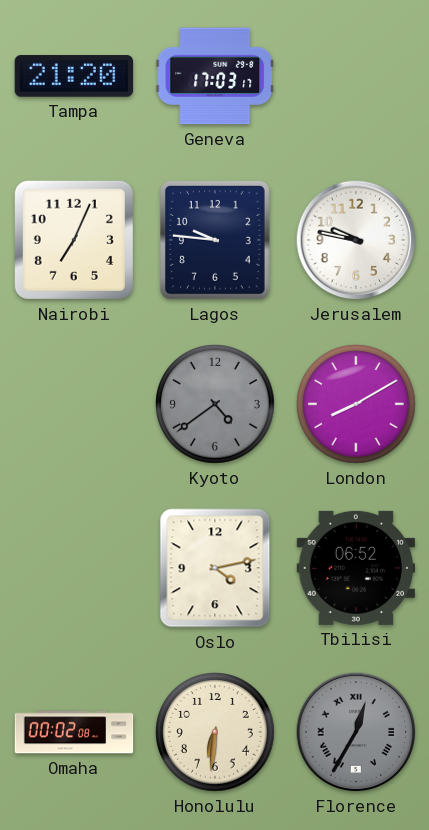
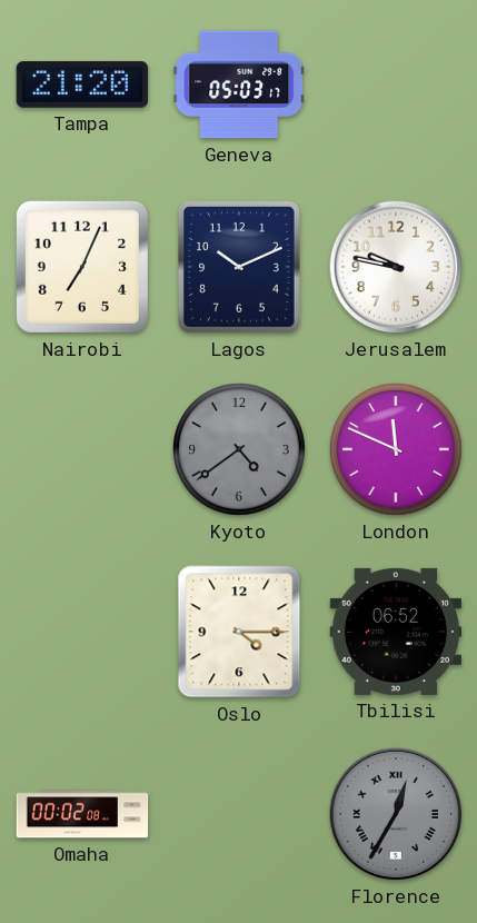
Geneva: 17:03 -> 05:03
Lagos: 9:46 -> 10:11
London: 8:10 -> 11:49
Oslo: 4:13 -> 4:15
Honolulu: 6:31 -> none
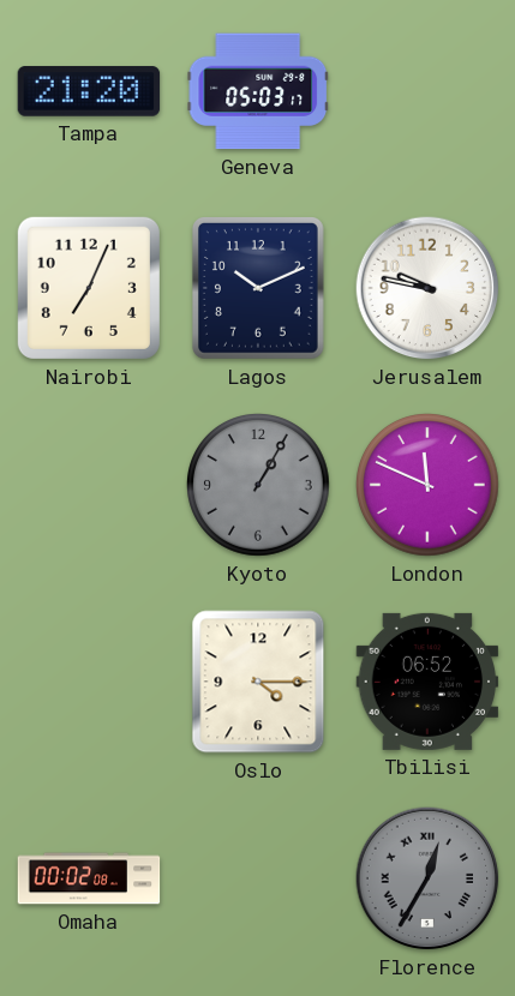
Kyoto: 4:39 -> 1:05
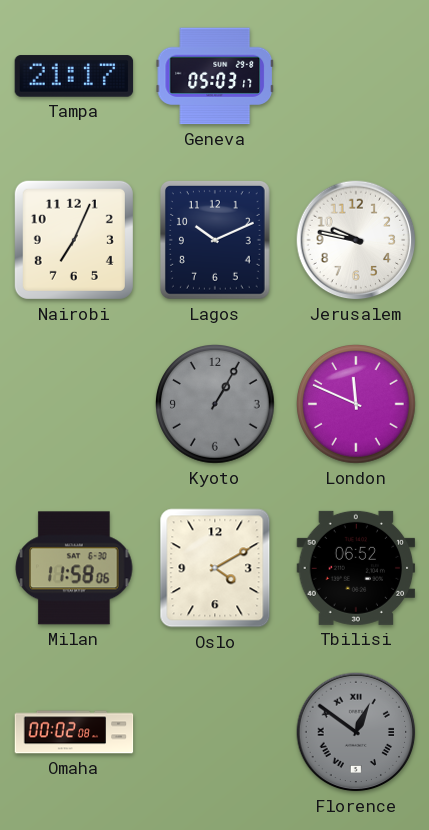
Tampa: 21:20 -> 21:17
Milan: none -> 11:58
Oslo: 4:15 -> 4:10
Florence: 12:35 -> 12:51
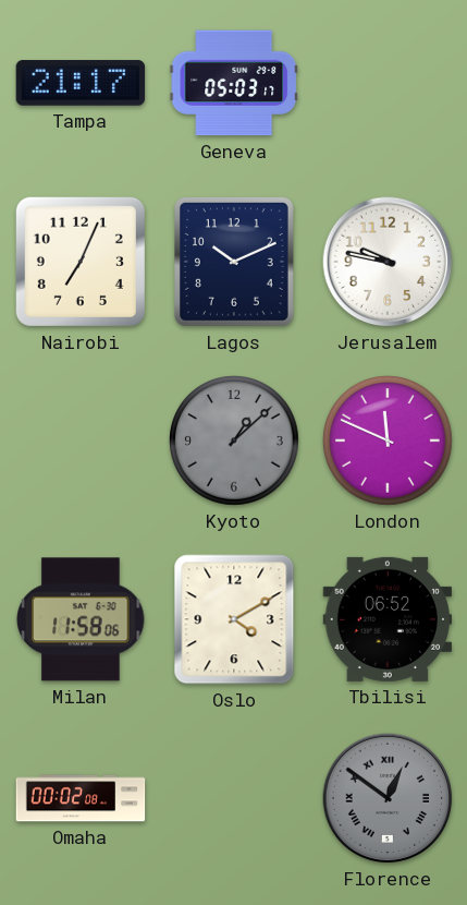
Kyoto: 1:05 -> 1:08
